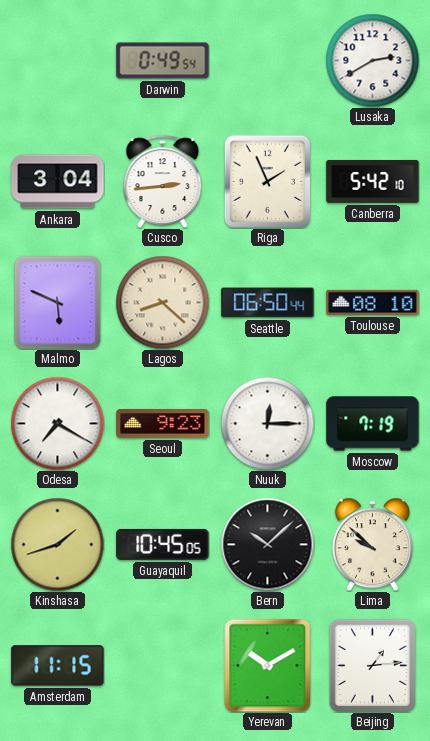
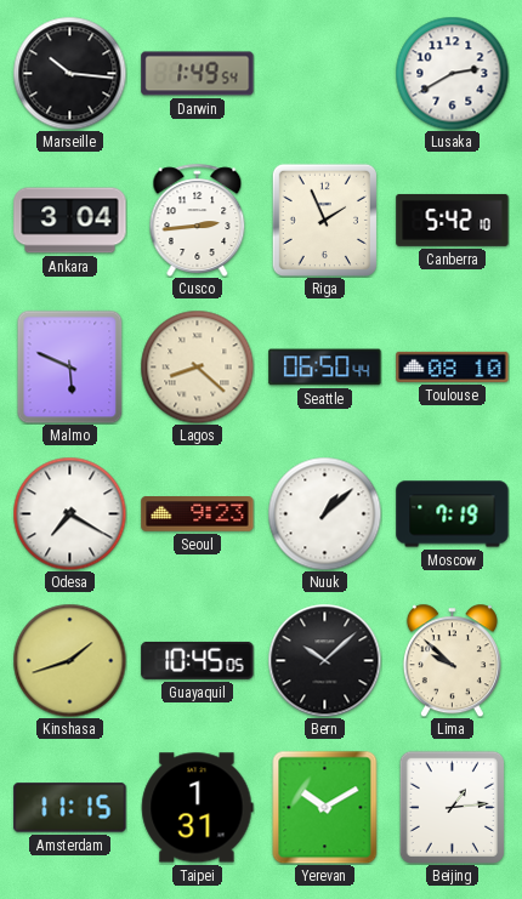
Marseille: none -> 10:16
Darwin: 0:49 -> 1:49
Nuuk: 12:15 -> 1:08
Taipei: none -> 1:31
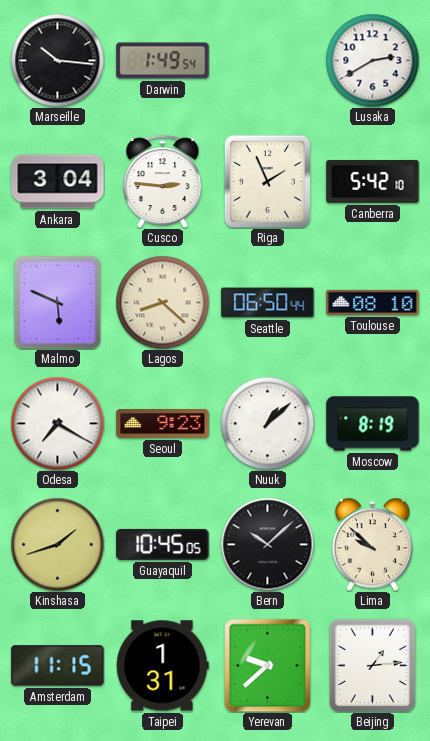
Cusco: 2:44 -> 2:46
Moscow: 7:19 -> 8:19
Yerevan: 10:10 -> 9:38
